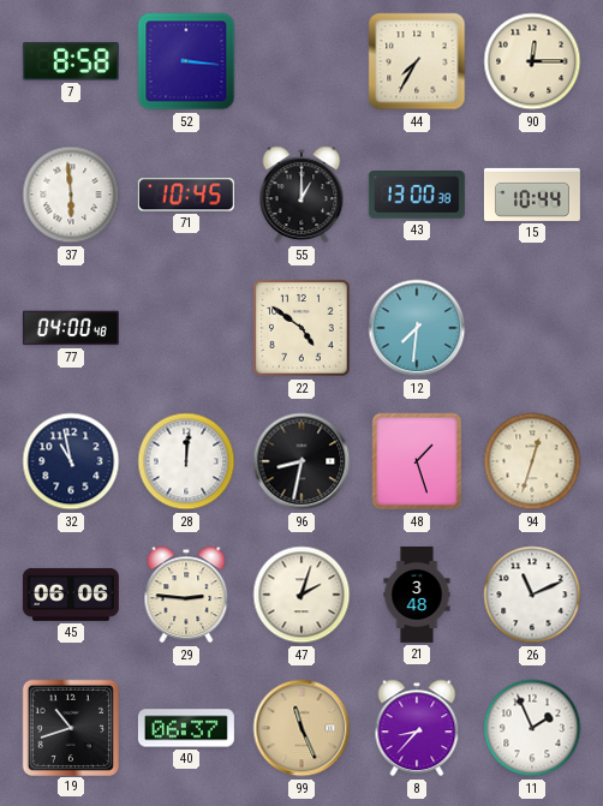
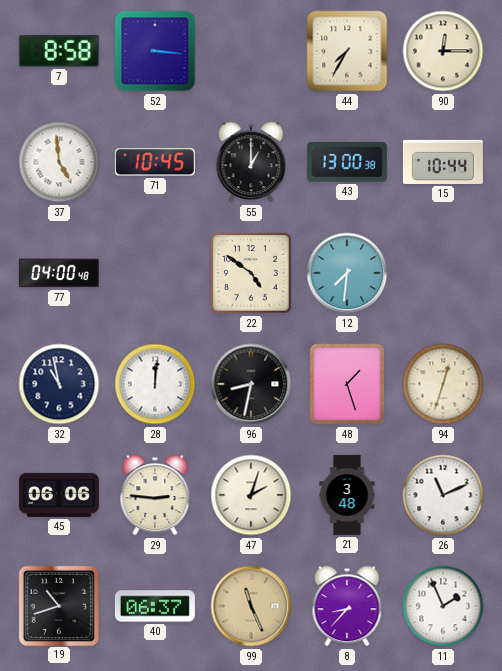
37: 5:59 -> 4:59
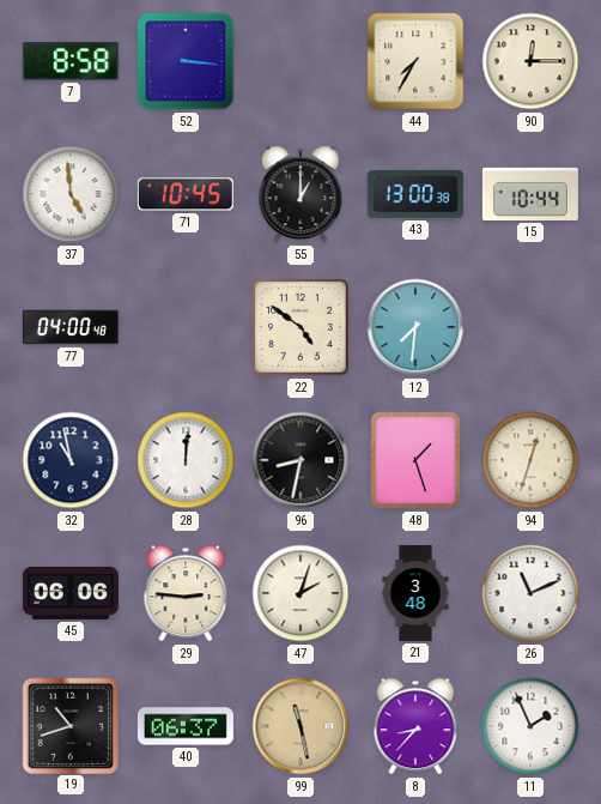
99: 11:26 -> 11:28
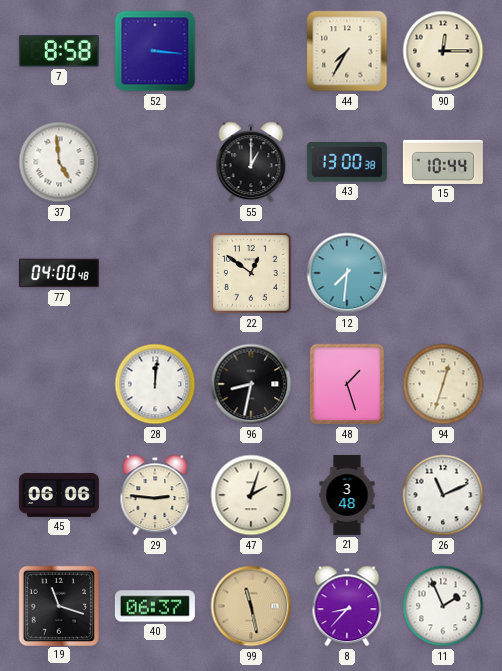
71: 10:45 -> none
22: 4:51 -> 12:51
32: 10:58 -> none
19: 10:42 -> 11:18
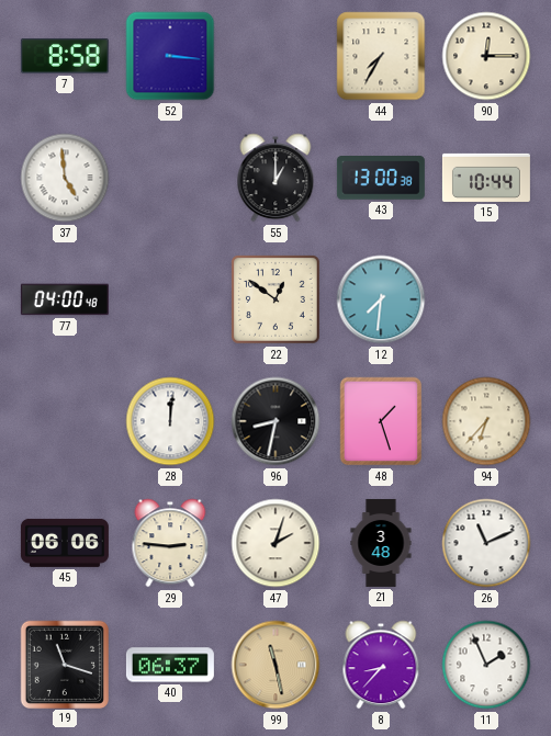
94: 12:33 -> 6:37
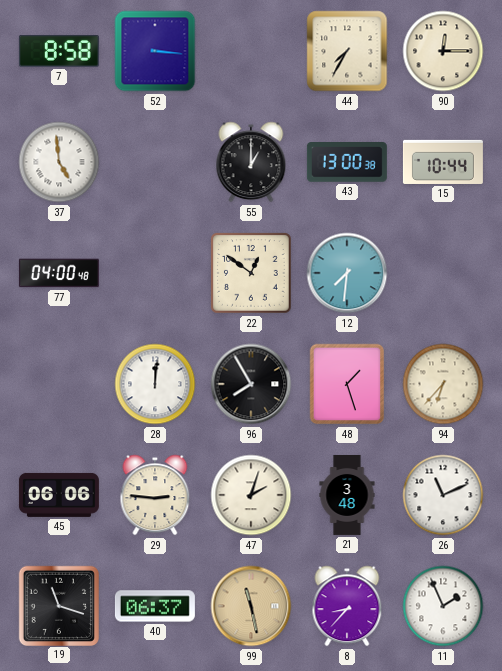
96: 8:32 -> 7:55
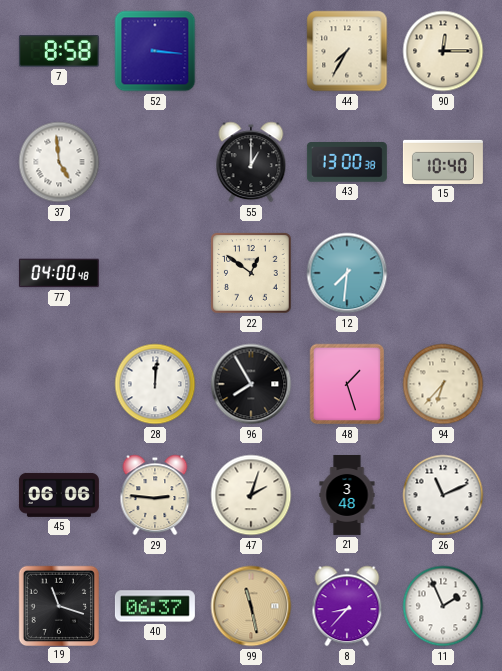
15: 10:44 -> 10:40
